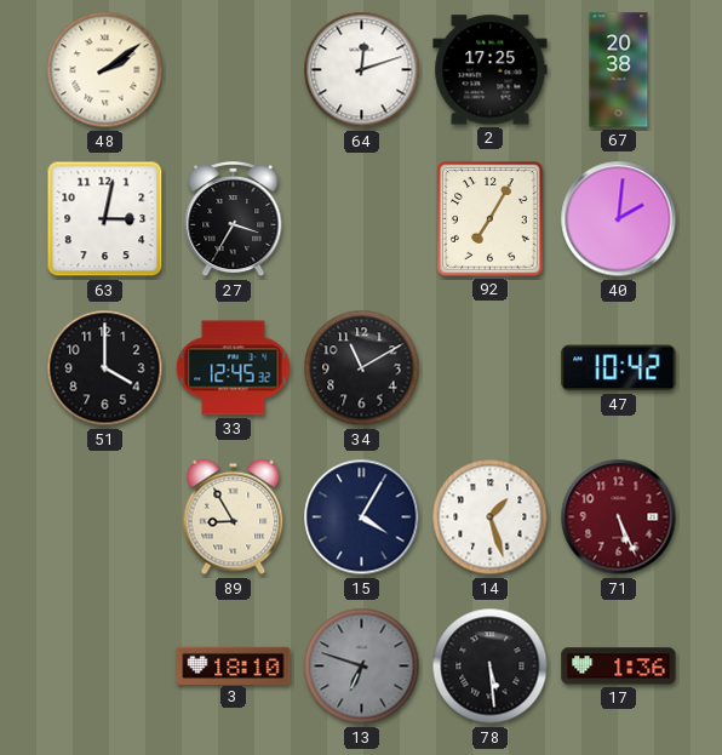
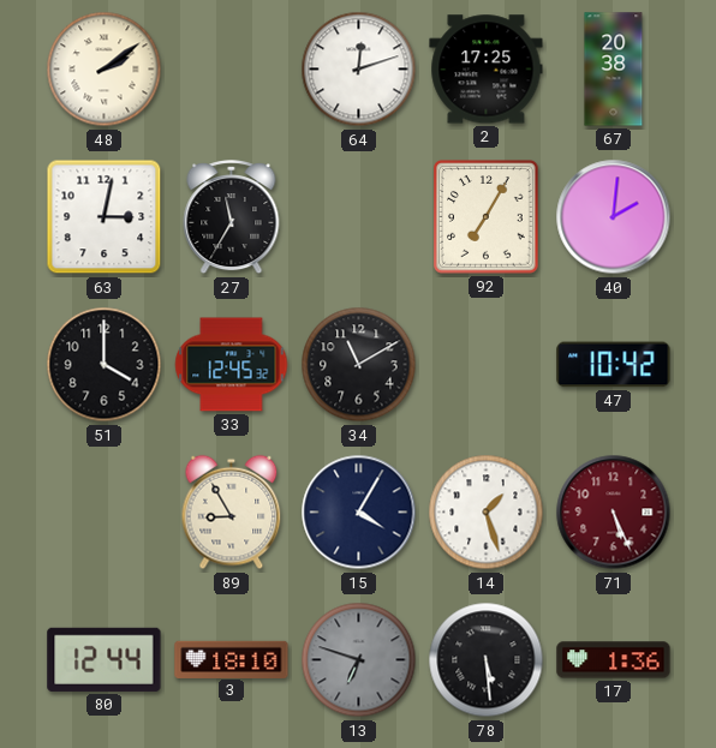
27: 3:35 -> 11:35
80: none -> 12:44
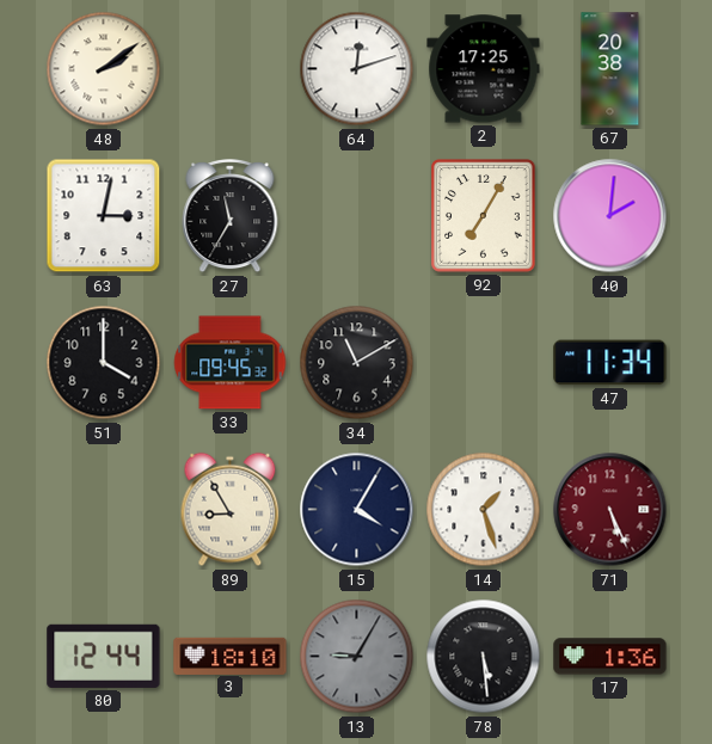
33: 12:45 -> 09:45
47: 10:42 -> 11:34
13: 6:48 -> 9:05
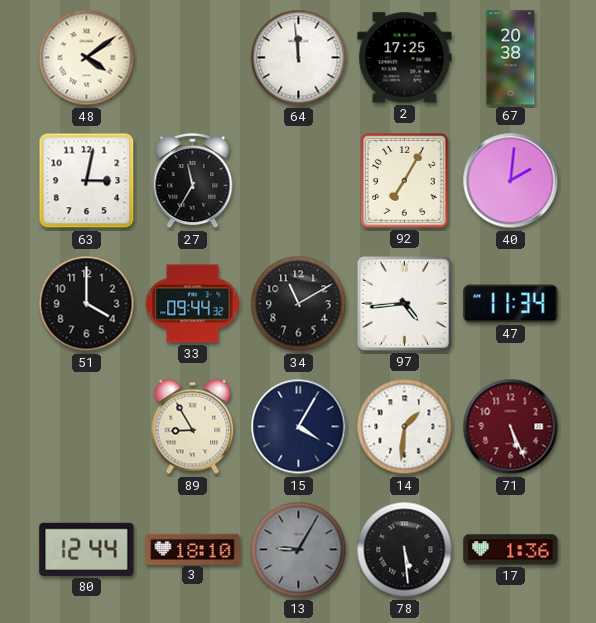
48: 2:09 -> 4:09
64: 12:12 -> 11:59
33: 09:45 -> 09:44
97: none -> 4:44
14: 1:27 -> 1:31
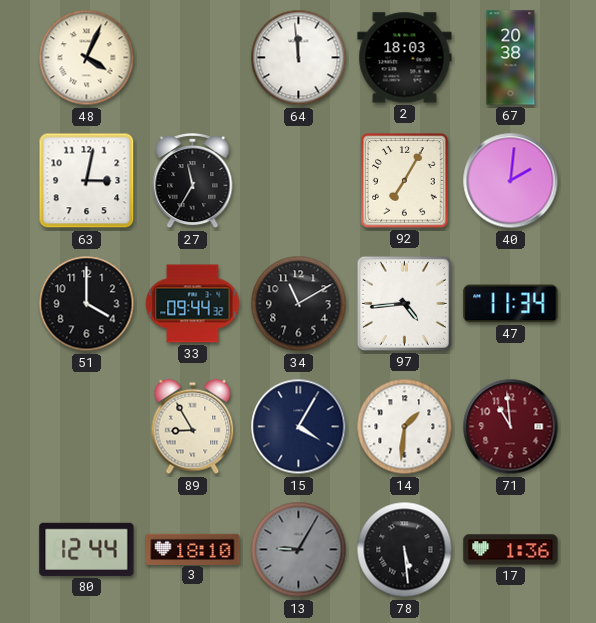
48: 4:09 -> 4:04
2: 17:25 -> 18:03
71: 5:26 -> 10:59
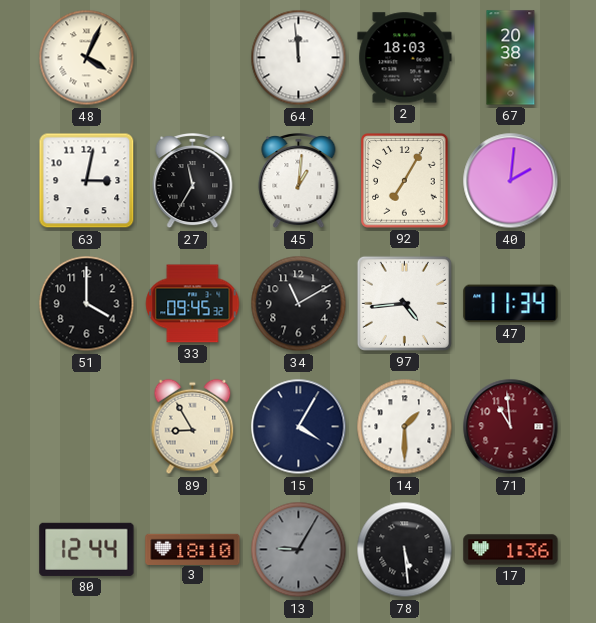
45: none -> 1:01
33: 09:44 -> 09:45
14: 1:31 -> 1:30
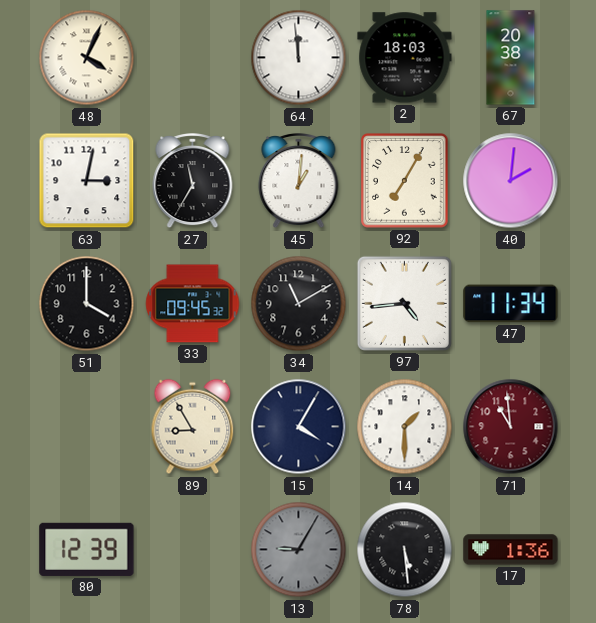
80: 12:44 -> 12:39
3: 18:10 -> none
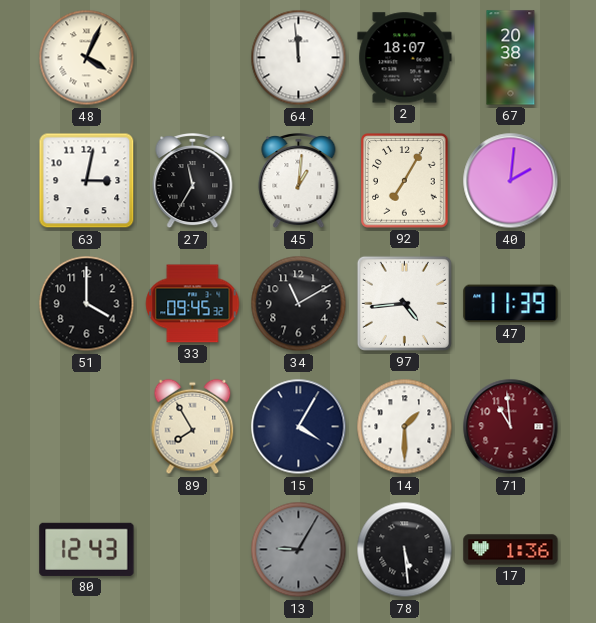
2: 18:03 -> 18:07
47: 11:34 -> 11:39
89: 8:55 -> 7:55
80: 12:39 -> 12:43
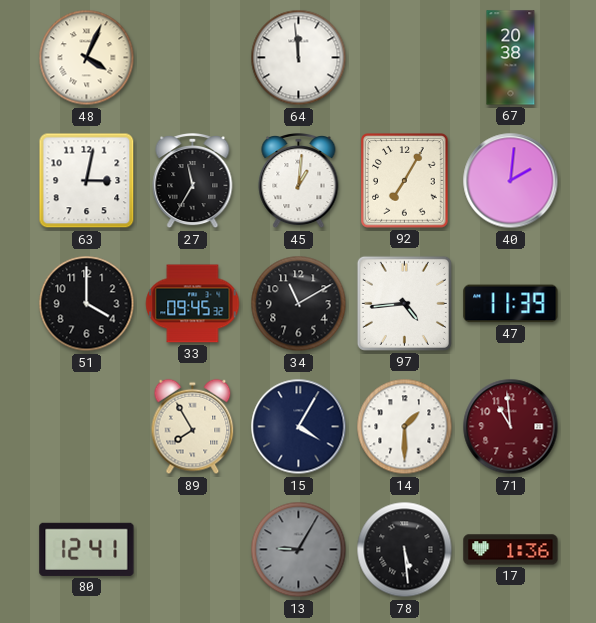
2: 18:07 -> none
80: 12:43 -> 12:41
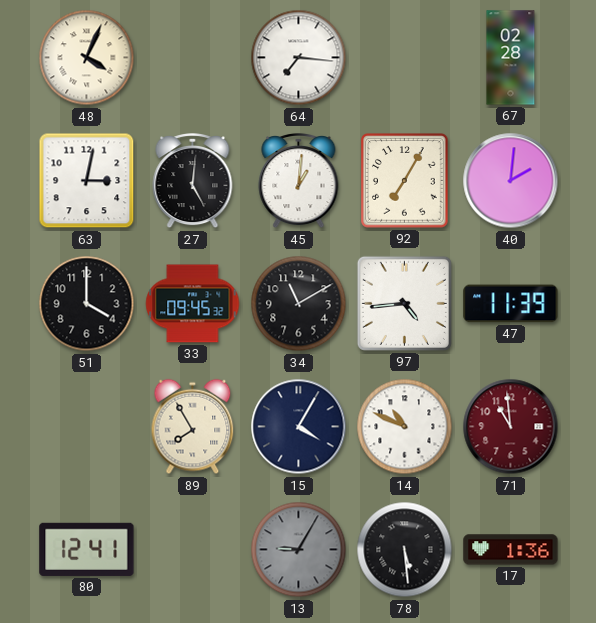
64: 11:59 -> 7:16
67: 20:38 -> 02:28
27: 11:35 -> 5:01
14: 1:30 -> 10:49
